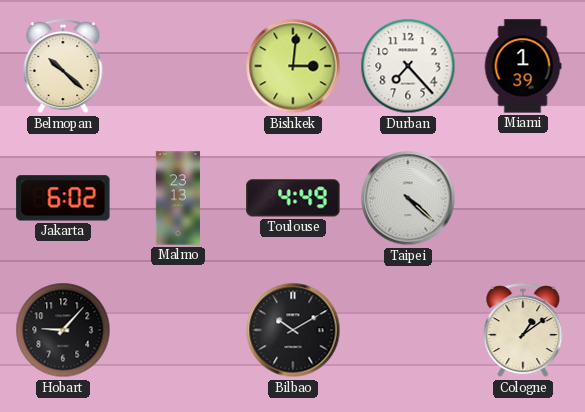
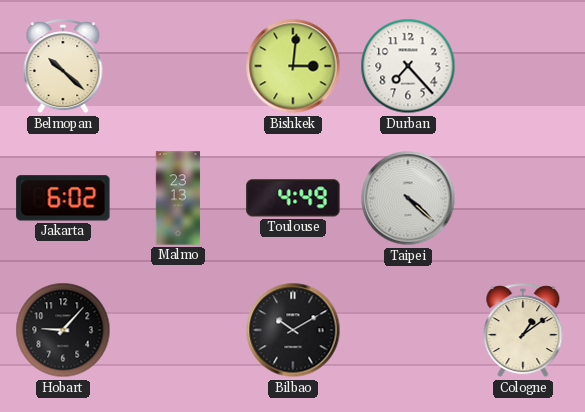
Miami: 1:39 -> none
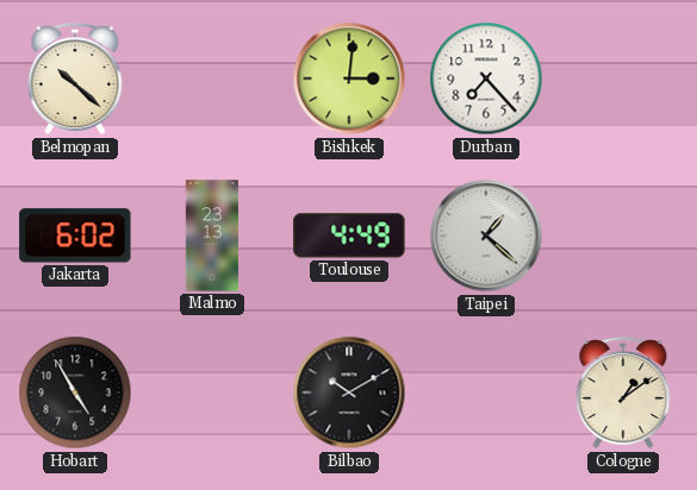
Taipei: 4:22 -> 1:22
Hobart: 9:07 -> 4:55
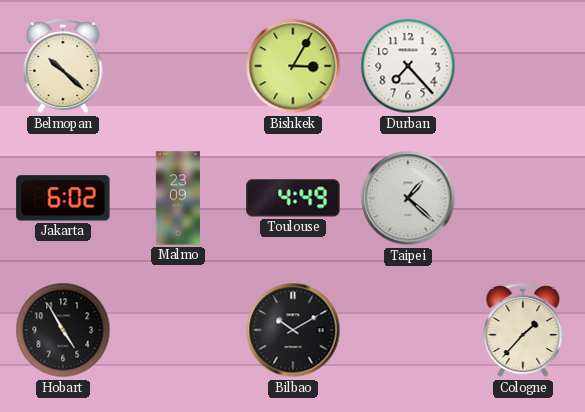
Bishkek: 3:01 -> 3:05
Malmo: 23:13 -> 23:09
Cologne: 1:09 -> 1:37
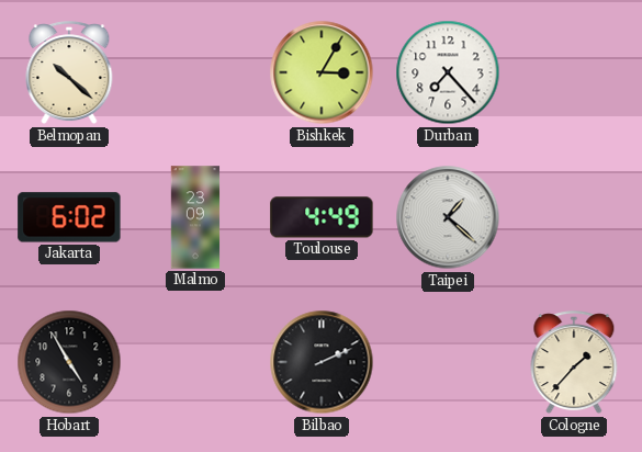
Bilbao: 10:10 -> 2:11
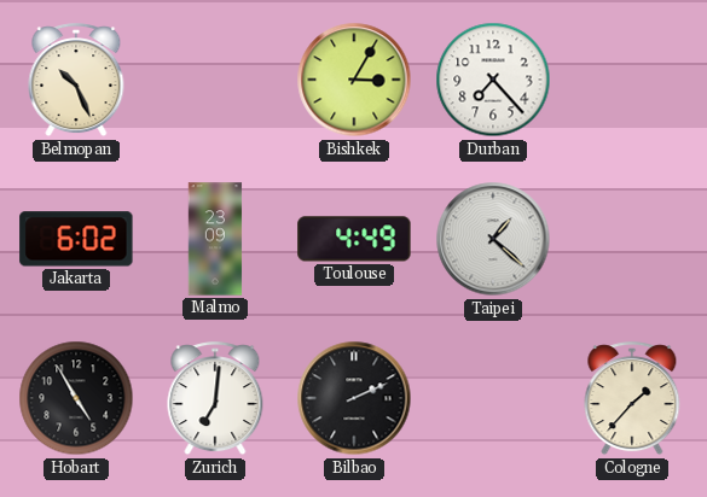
Belmopan: 10:22 -> 10:26
Zurich: none -> 7:01
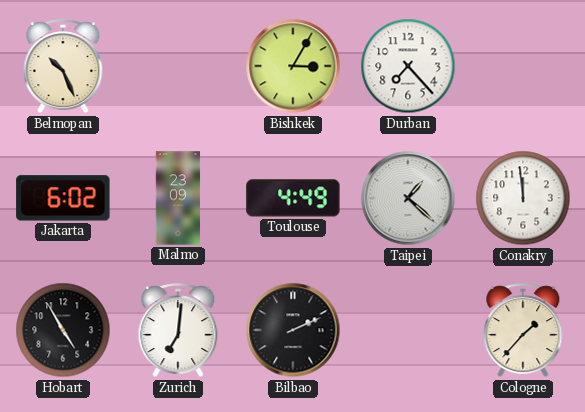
Conakry: none -> 11:59
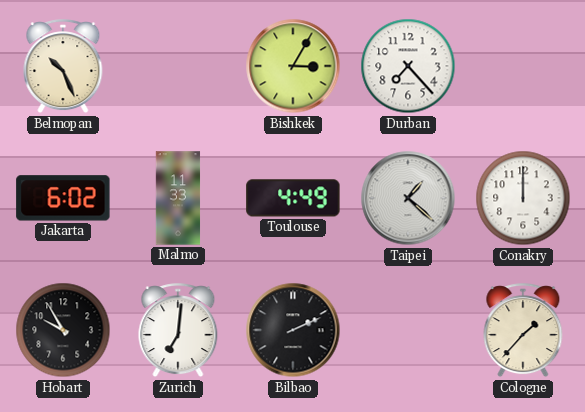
Malmo: 23:09 -> 11:33
Conakry: 11:59 -> 12:00
Hobart: 4:55 -> 9:55
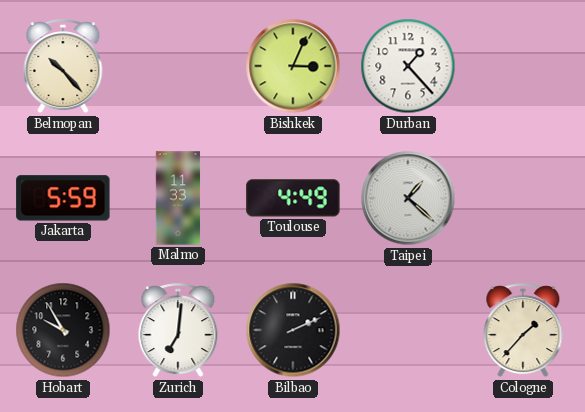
Belmopan: 10:26 -> 10:23
Bishkek: 3:05 -> 3:04
Durban: 7:23 -> 1:23
Jakarta: 6:02 -> 5:59
Conakry: 12:00 -> none
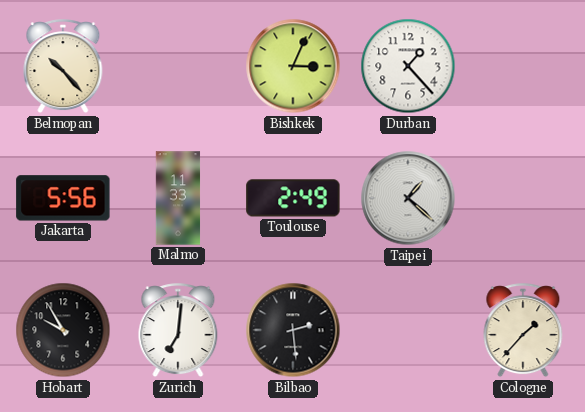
Jakarta: 5:59 -> 5:56
Toulouse: 4:49 -> 2:49
Bilbao: 2:11 -> 2:29
